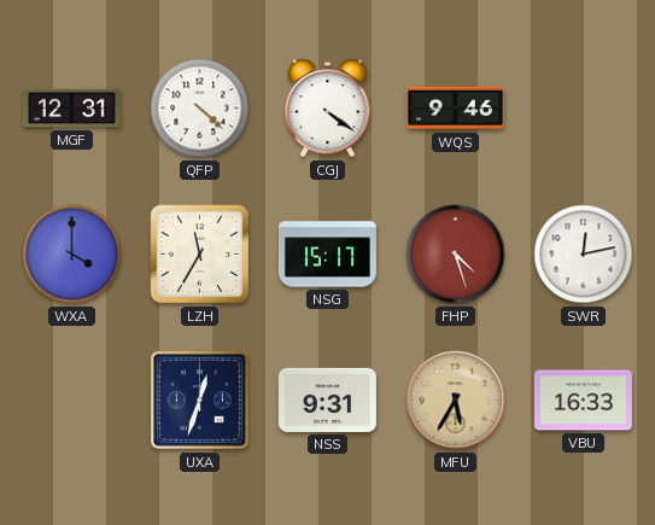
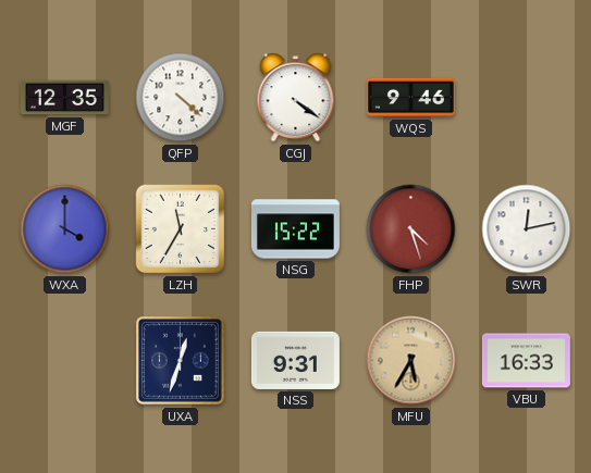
MGF: 12:31 -> 12:35
NSG: 15:17 -> 15:22
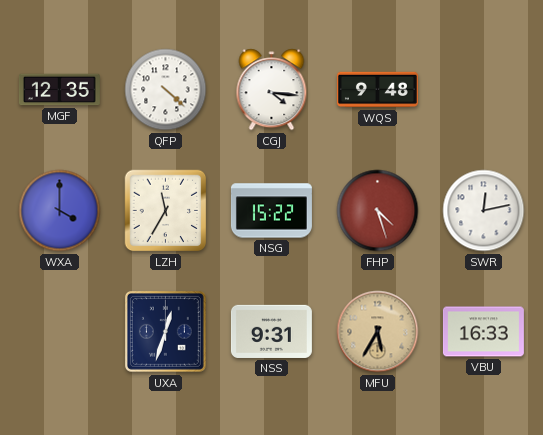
CGJ: 4:21 -> 4:16
WQS: 9:46 -> 9:48
